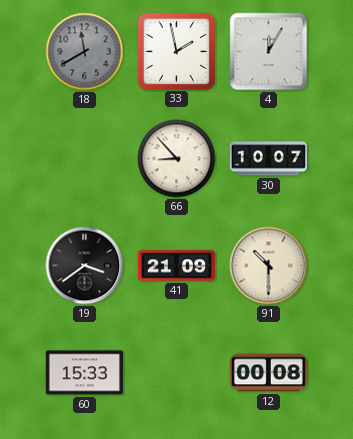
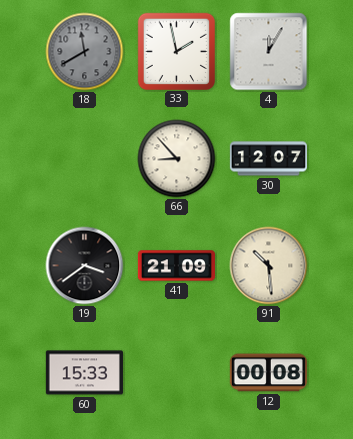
30: 10:07 -> 12:07
91: 10:30 -> 10:29
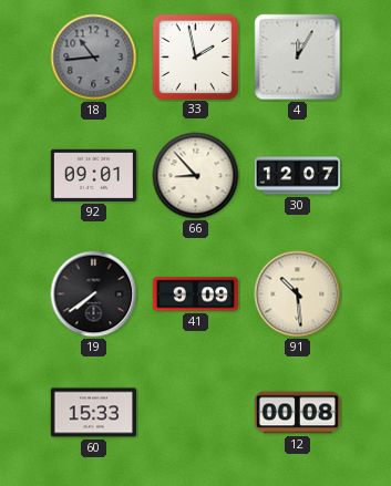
18: 11:40 -> 10:44
92: none -> 09:01
19: 3:39 -> 7:39
41: 21:09 -> 9:09
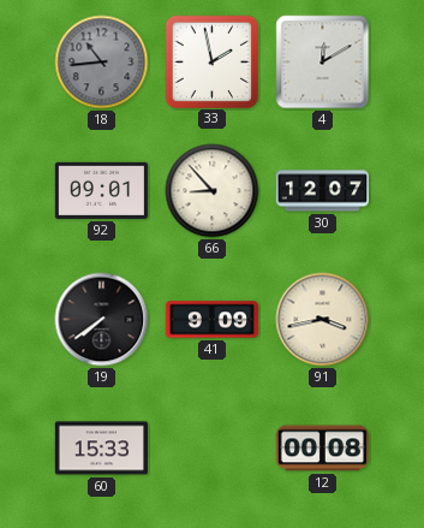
4: 12:05 -> 12:10
91: 10:29 -> 3:43
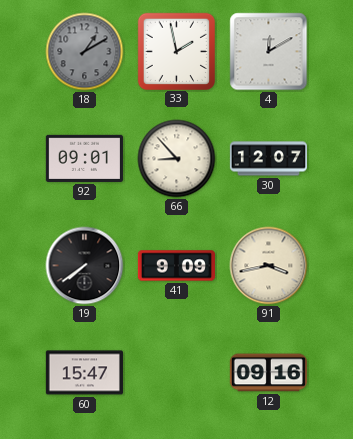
18: 10:44 -> 1:10
60: 15:33 -> 15:47
12: 00:08 -> 09:16
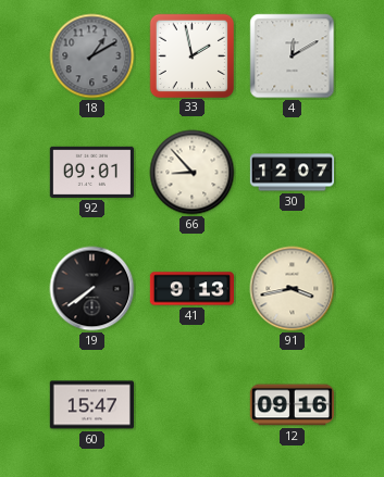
41: 9:09 -> 9:13
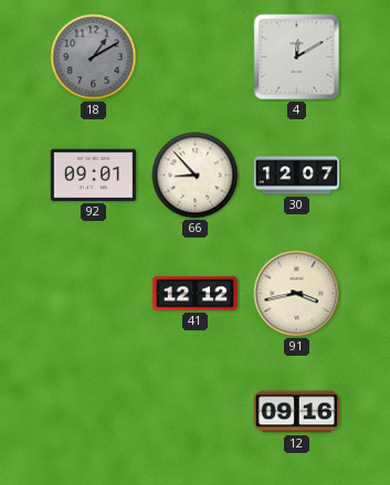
33: 1:58 -> none
19: 7:39 -> none
41: 9:13 -> 12:12
60: 15:47 -> none
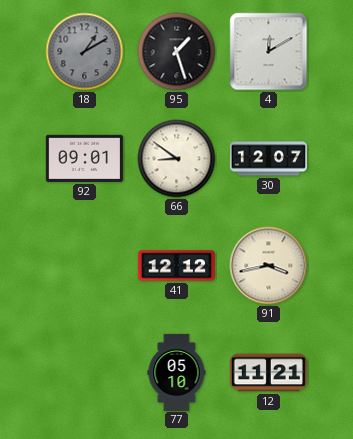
95: none -> 1:27
66: 8:53 -> 8:51
77: none -> 05:10
12: 09:16 -> 11:21
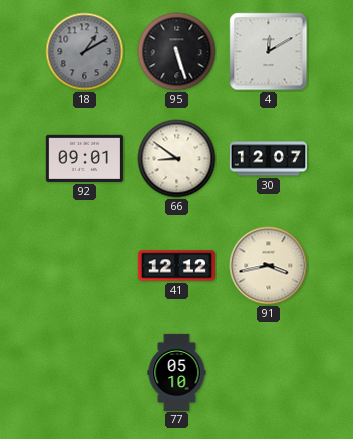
95: 1:27 -> 5:27
12: 11:21 -> none
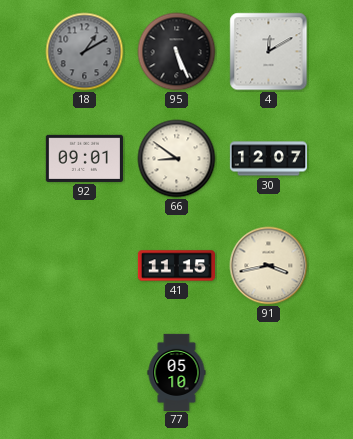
95: 5:27 -> 5:26
41: 12:12 -> 11:15
